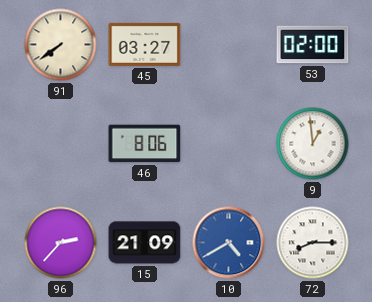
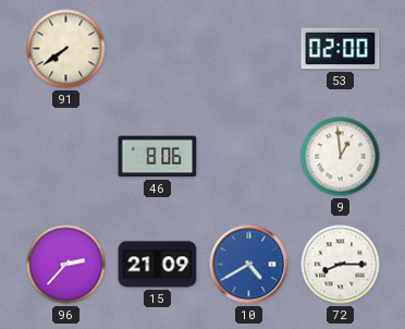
45: 03:27 -> none
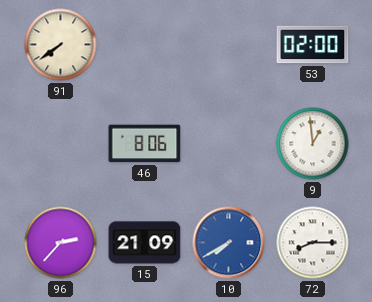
10: 4:40 -> 7:40
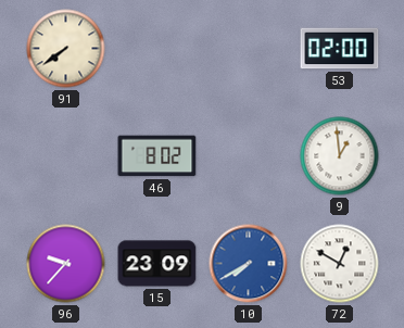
46: 8:06 -> 8:02
96: 2:37 -> 9:37
15: 21:09 -> 23:09
72: 8:15 -> 12:50
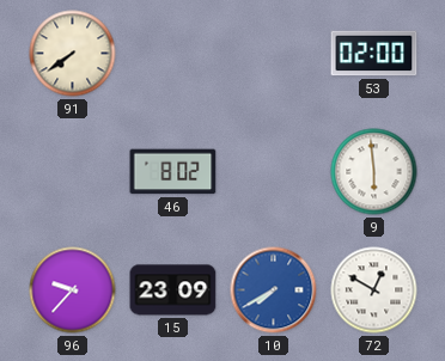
9: 12:59 -> 5:59
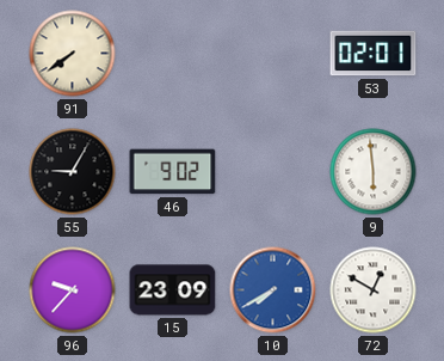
53: 02:00 -> 02:01
55: none -> 9:05
46: 8:02 -> 9:02
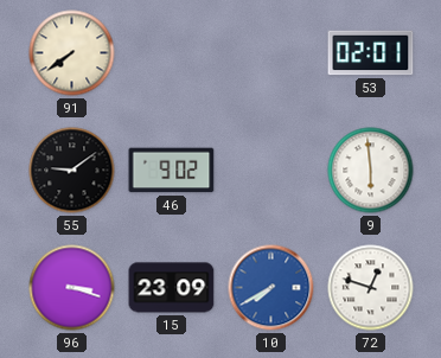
55: 9:05 -> 9:09
96: 9:37 -> 3:18
72: 12:50 -> 12:48
